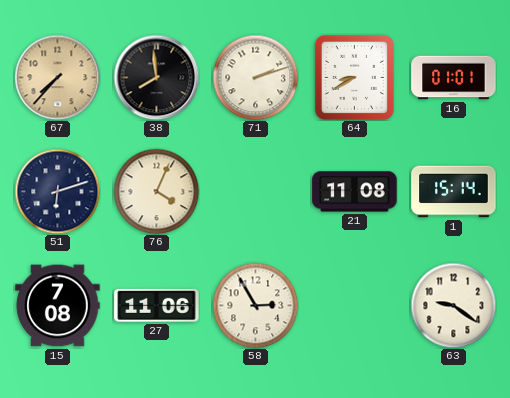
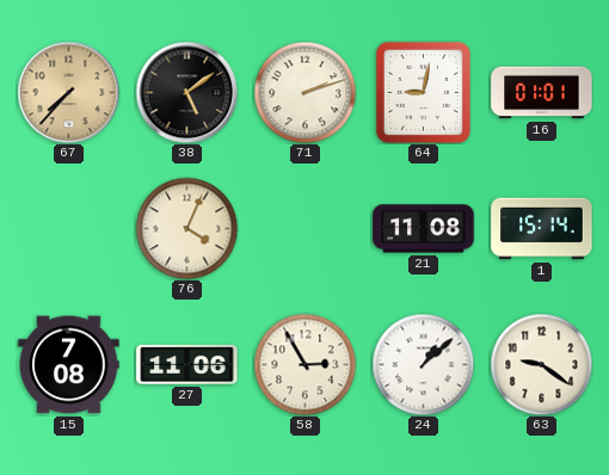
38: 7:59 -> 5:09
64: 8:40 -> 9:02
51: 6:12 -> none
24: none -> 1:08
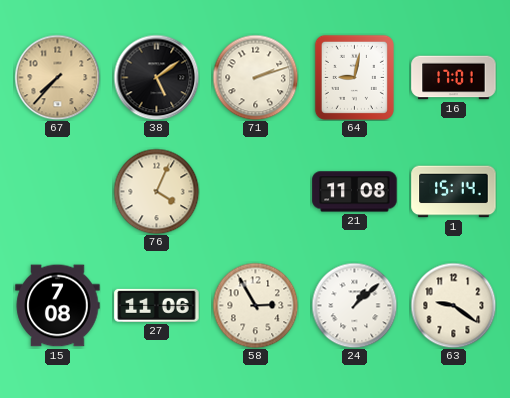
16: 01:01 -> 17:01
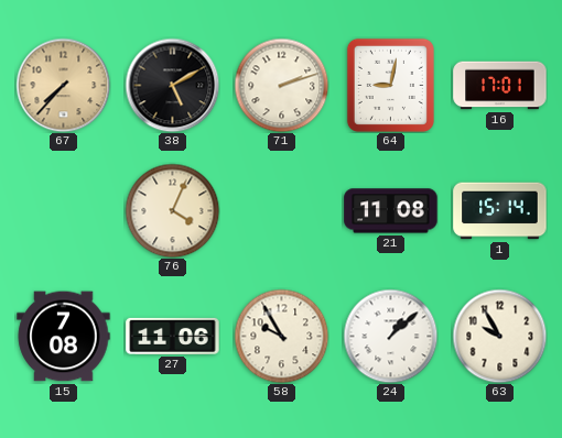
38: 5:09 -> 5:10
58: 2:55 -> 9:55
63: 9:21 -> 9:55
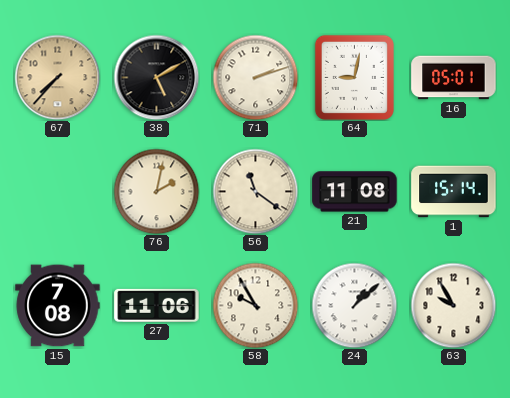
16: 17:01 -> 05:01
76: 4:04 -> 2:02
56: none -> 11:21
